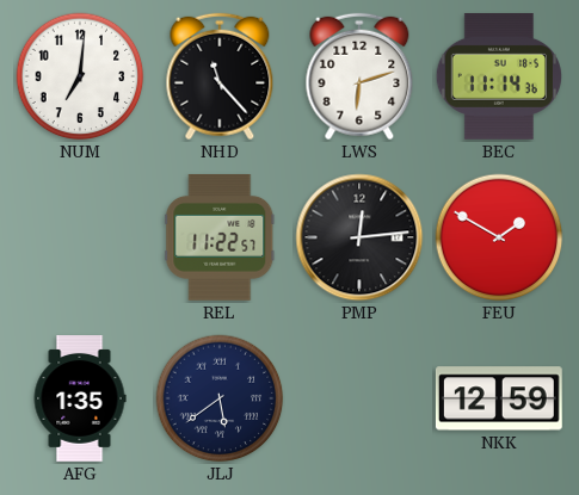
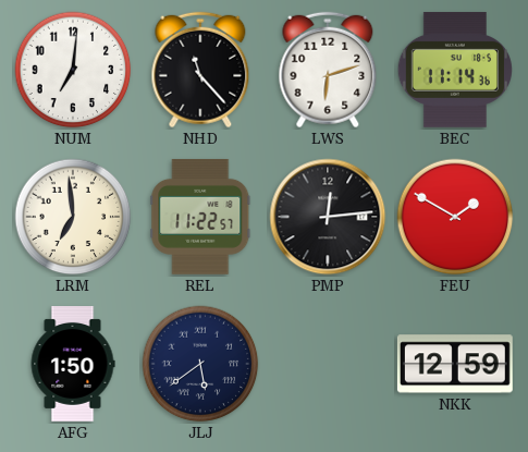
LRM: none -> 6:59
AFG: 1:35 -> 1:50
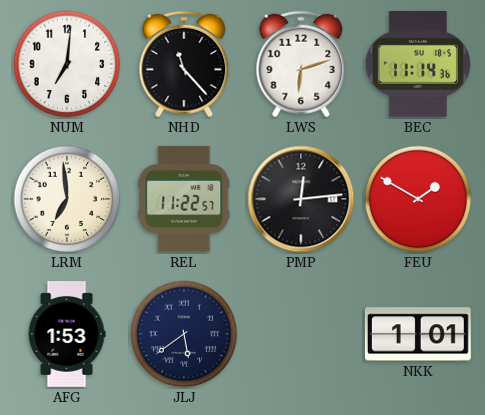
AFG: 1:50 -> 1:53
NKK: 12:59 -> 1:01
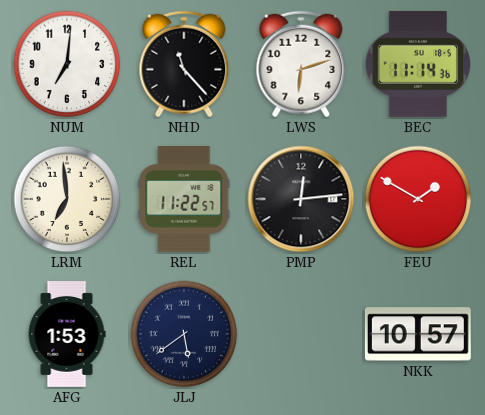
NKK: 1:01 -> 10:57
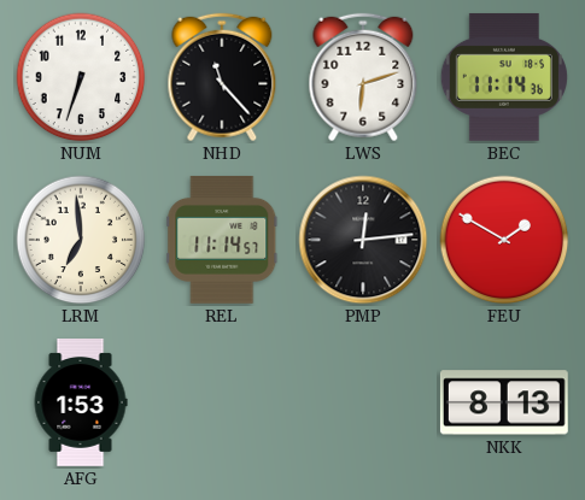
NUM: 7:01 -> 6:33
REL: 11:22 -> 11:14
JLJ: 5:39 -> none
NKK: 10:57 -> 8:13
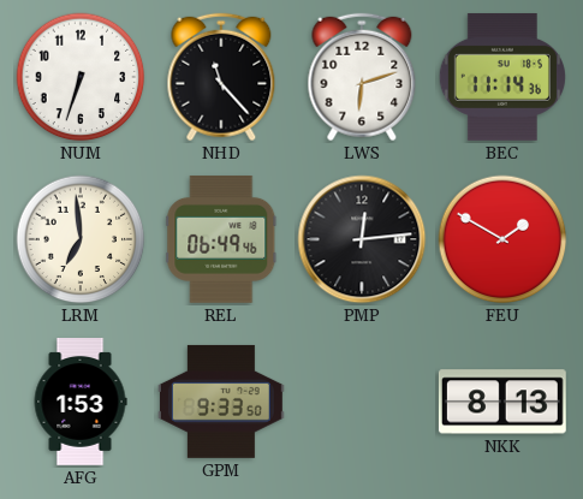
REL: 11:14 -> 06:49
GPM: none -> 9:33
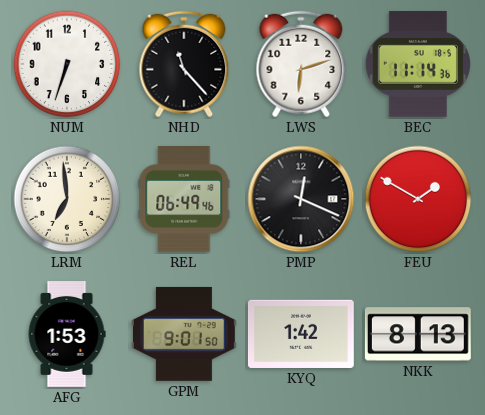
PMP: 12:14 -> 12:19
GPM: 9:33 -> 9:01
KYQ: none -> 1:42
